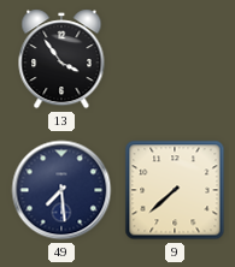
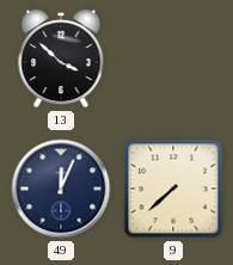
13: 3:54 -> 3:52
49: 7:29 -> 12:04
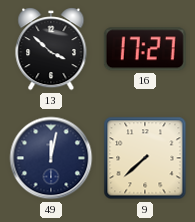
16: none -> 17:27
49: 12:04 -> 12:02
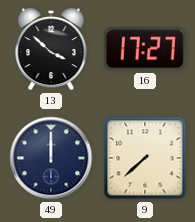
49: 12:02 -> 12:00
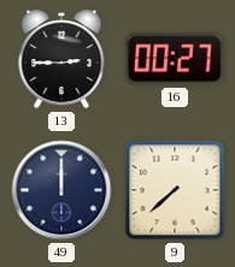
13: 3:52 -> 2:45
16: 17:27 -> 00:27
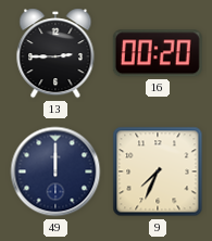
16: 00:27 -> 00:20
9: 7:38 -> 7:34
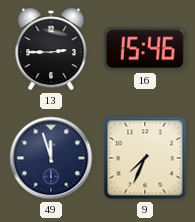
16: 00:20 -> 15:46
49: 12:00 -> 11:57
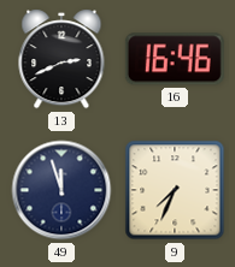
13: 2:45 -> 2:41
16: 15:46 -> 16:46
